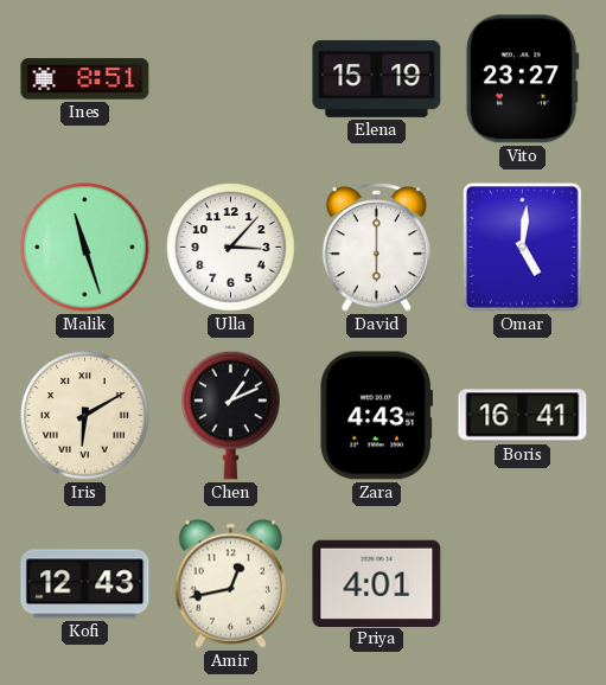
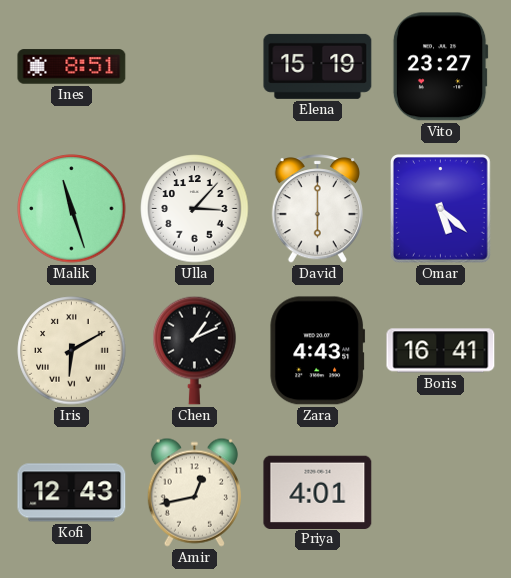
Omar: 5:01 -> 5:22
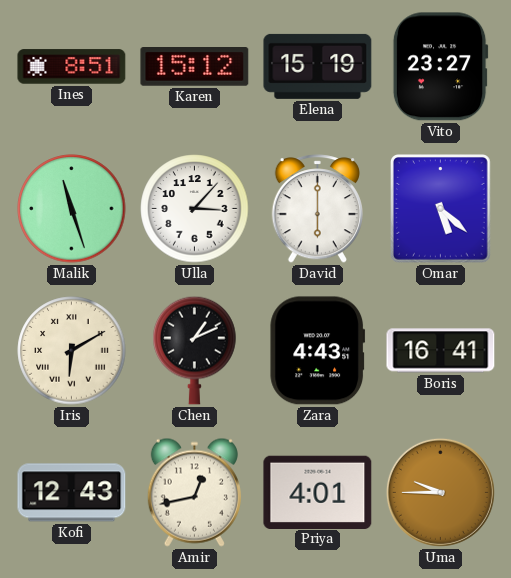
Karen: none -> 15:12
Uma: none -> 9:45
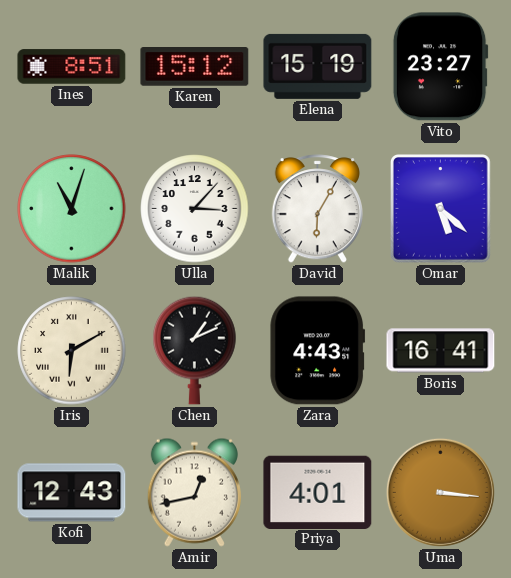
Malik: 11:27 -> 11:03
David: 6:00 -> 6:05
Uma: 9:45 -> 3:16
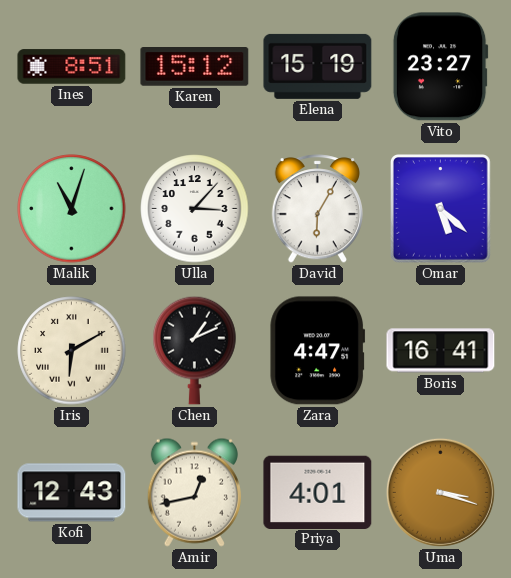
Zara: 4:43 -> 4:47
Uma: 3:16 -> 3:18
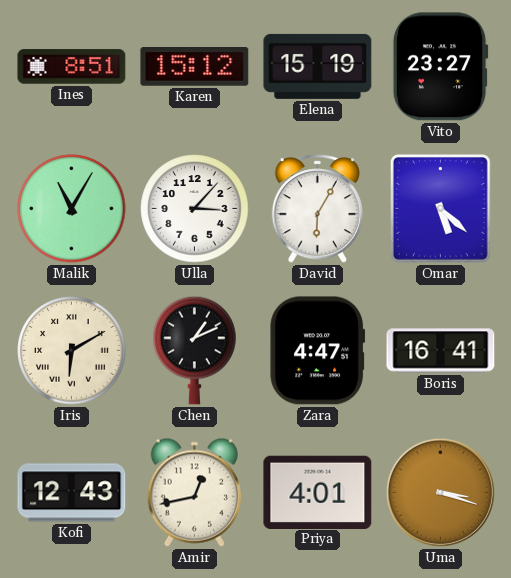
Malik: 11:03 -> 11:05
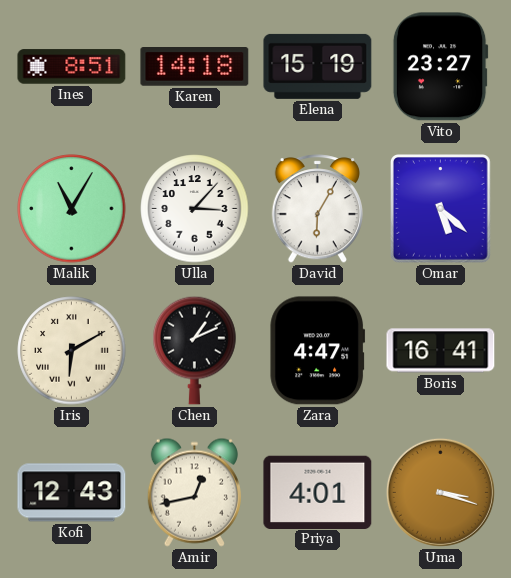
Karen: 15:12 -> 14:18
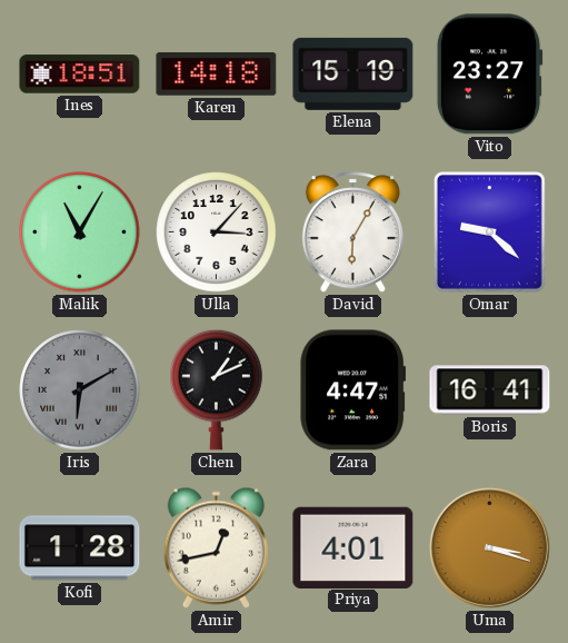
Ines: 8:51 -> 18:51
Omar: 5:22 -> 9:22
Iris dial: cream -> grey
Kofi: 12:43 -> 1:28
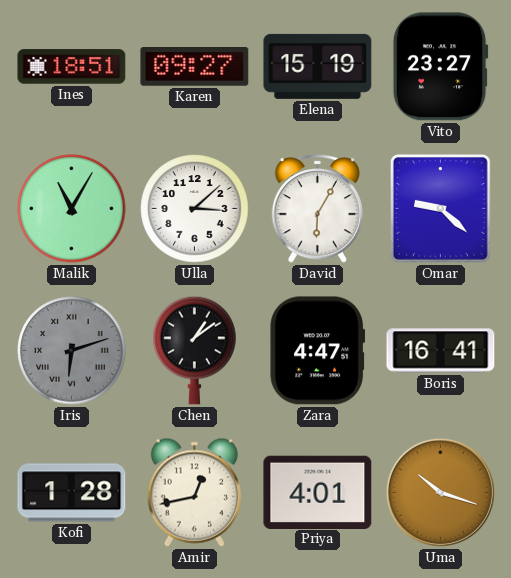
Karen: 14:18 -> 09:27
Ulla: 3:07 -> 3:08
Iris: 6:10 -> 6:12
Chen: 1:11 -> 1:09
Uma: 3:18 -> 10:18
